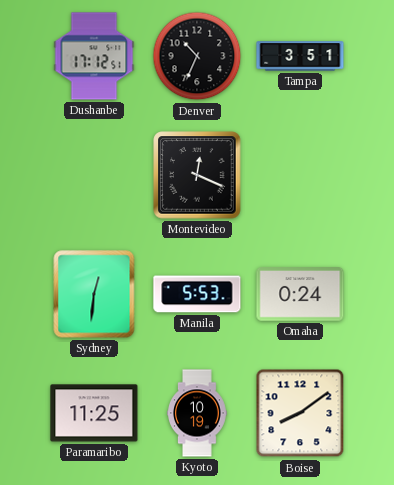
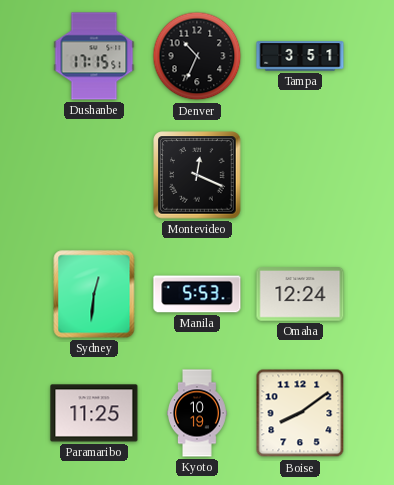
Dushanbe: 17:12 -> 17:15
Omaha: 0:24 -> 12:24
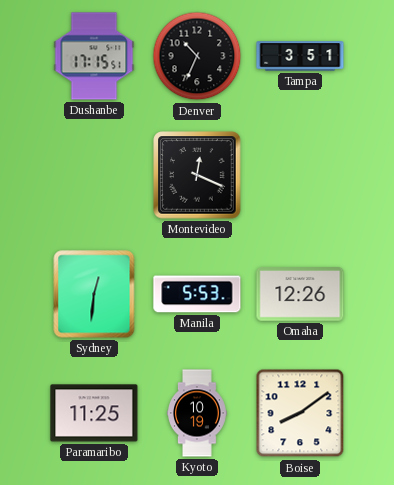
Omaha: 12:24 -> 12:26
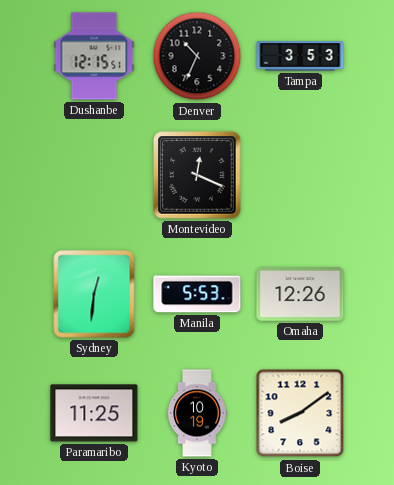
Dushanbe: 17:15 -> 12:15
Tampa: 3:51 -> 3:53
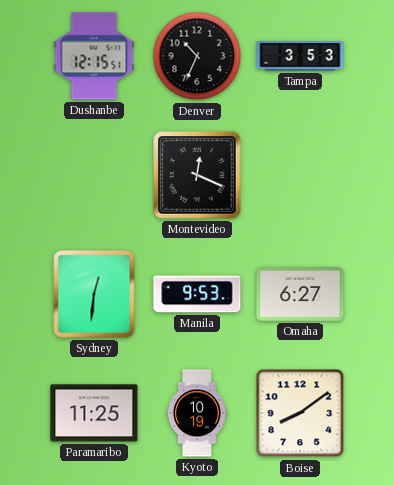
Manila: 5:53 -> 9:53
Omaha: 12:26 -> 6:27
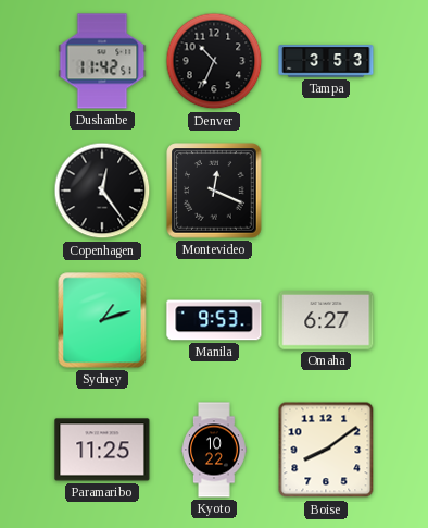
Dushanbe: 12:15 -> 11:42
Copenhagen: none -> 12:24
Sydney: 12:31 -> 1:12
Kyoto: 10:19 -> 10:22
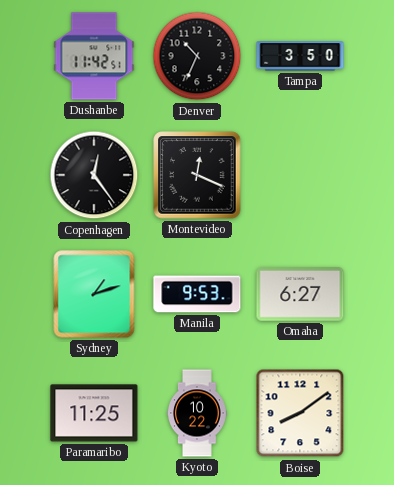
Tampa: 3:53 -> 3:50
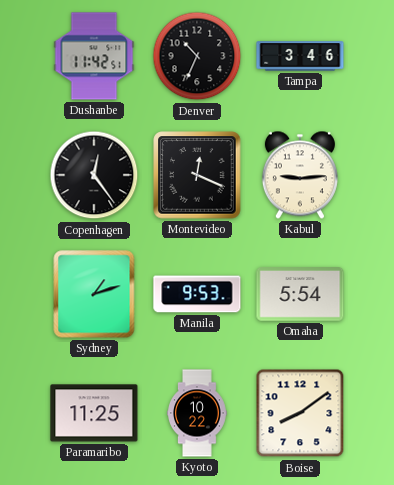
Tampa: 3:50 -> 3:46
Kabul: none -> 9:14
Omaha: 6:27 -> 5:54
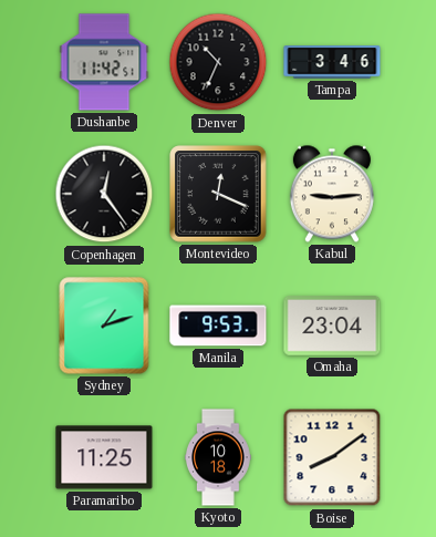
Omaha: 5:54 -> 23:04
Kyoto: 10:22 -> 10:18
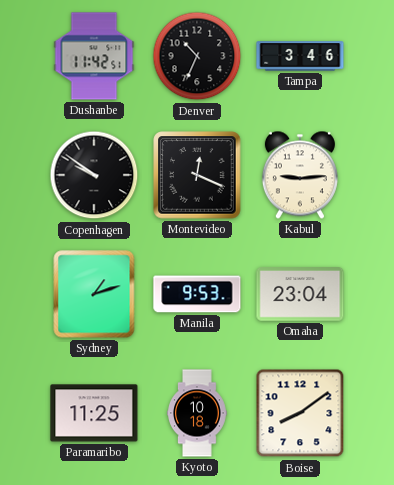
Copenhagen: 12:24 -> 9:51
